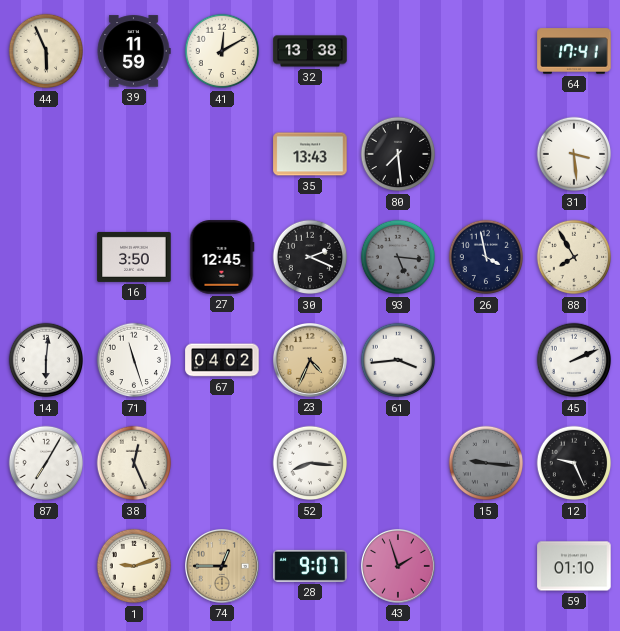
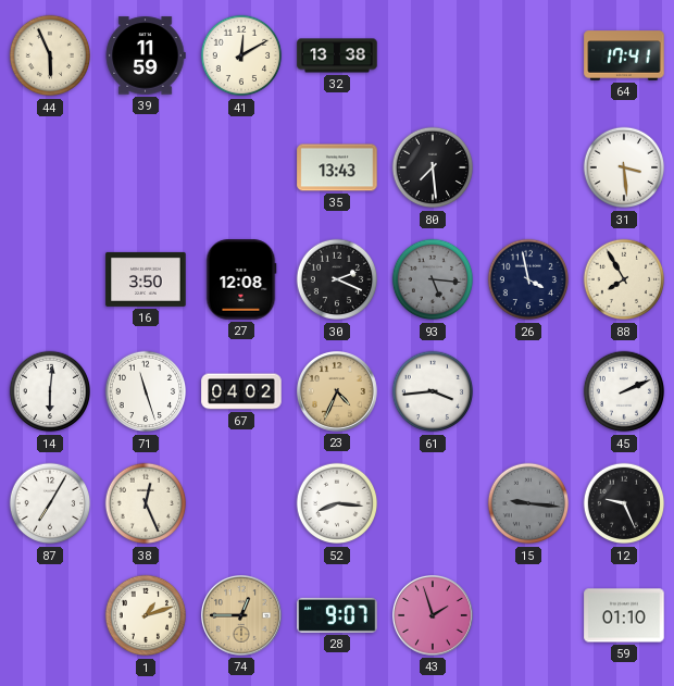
27: 12:45 -> 12:08
1: 9:12 -> 1:12
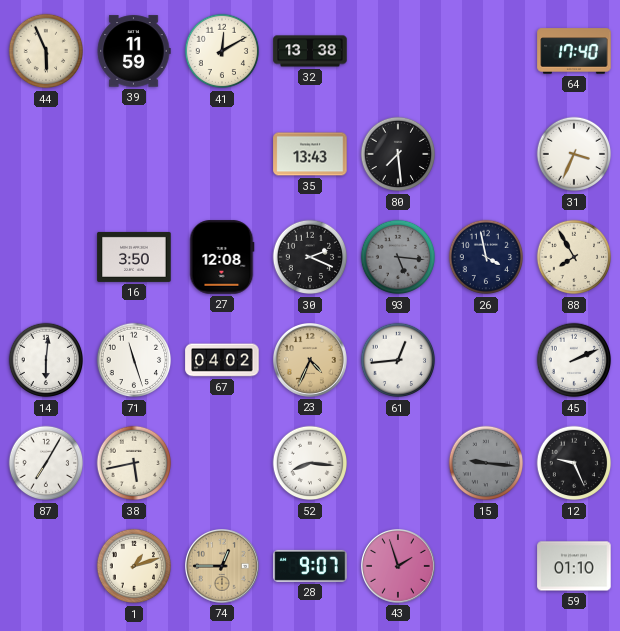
64: 17:41 -> 17:40
31: 3:29 -> 3:34
61: 3:44 -> 12:44
38: 12:26 -> 5:43
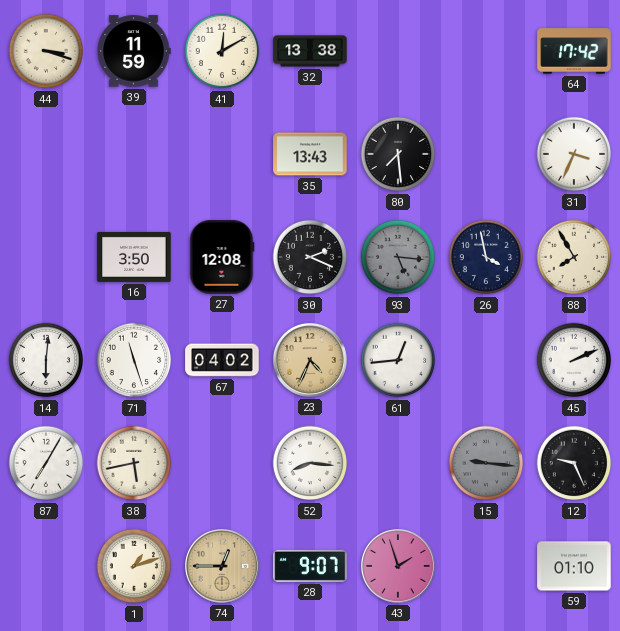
44: 5:56 -> 3:18
64: 17:40 -> 17:42
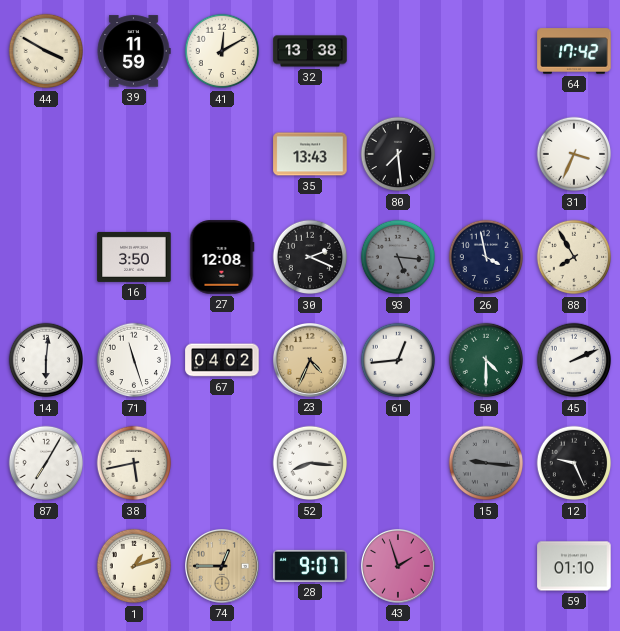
44: 3:18 -> 3:50
50: none -> 4:30
